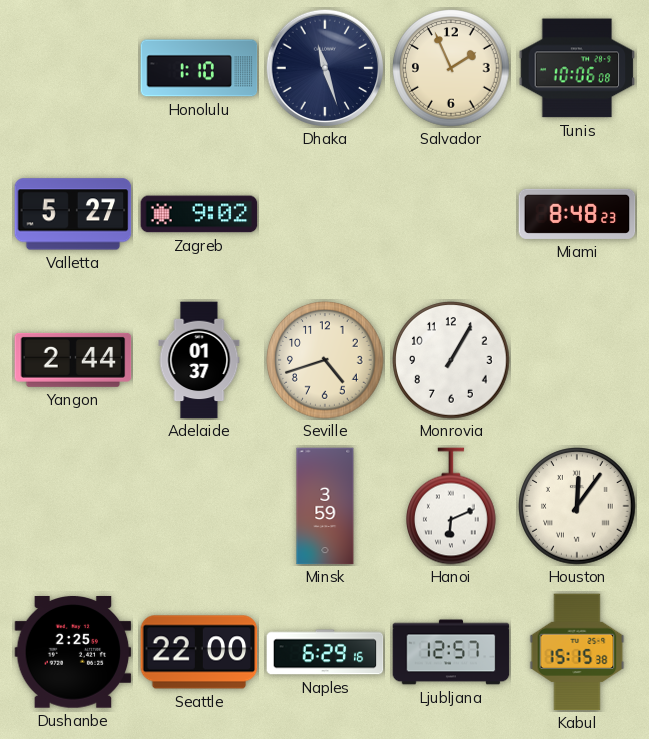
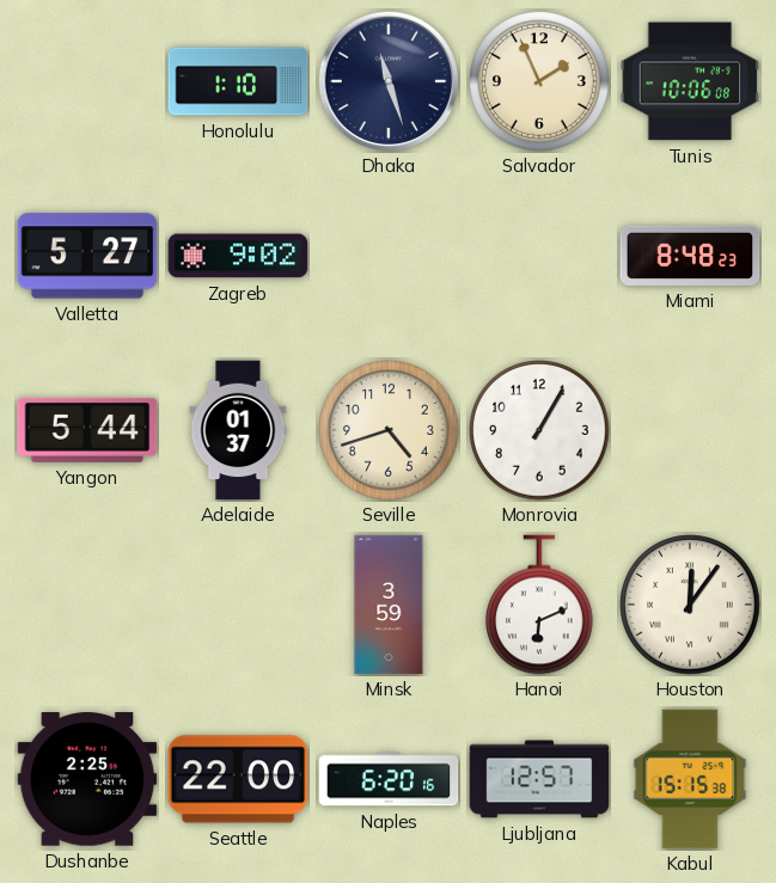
Yangon: 2:44 -> 5:44
Naples: 6:29 -> 6:20
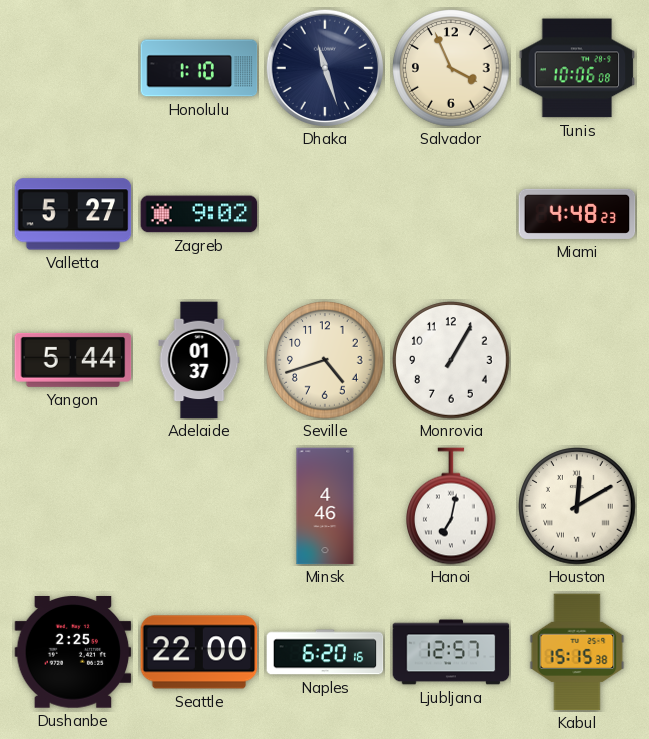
Salvador: 1:56 -> 3:56
Miami: 8:48 -> 4:48
Minsk: 3:59 -> 4:46
Hanoi: 6:11 -> 7:02
Houston: 12:06 -> 12:10
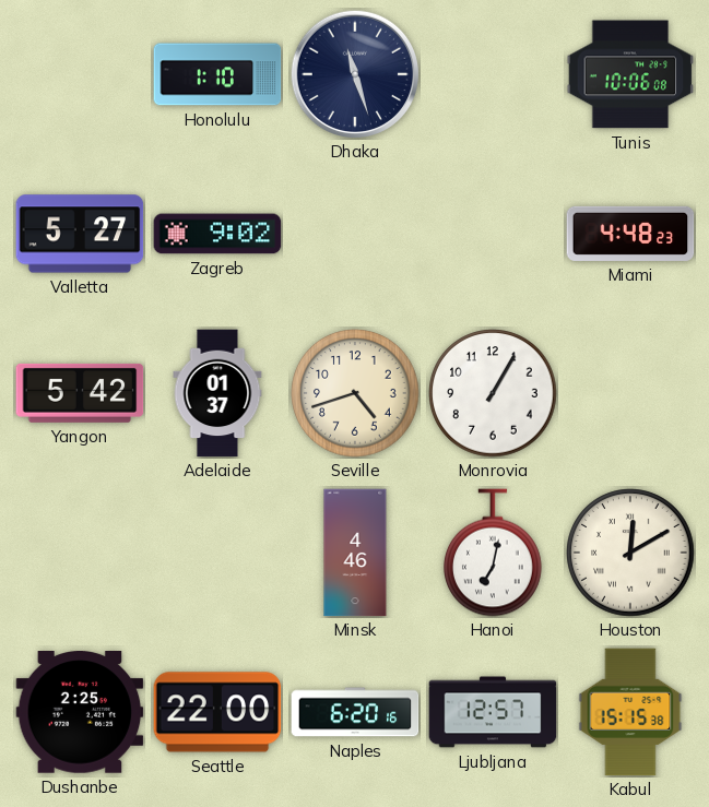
Salvador: 3:56 -> none
Yangon: 5:44 -> 5:42
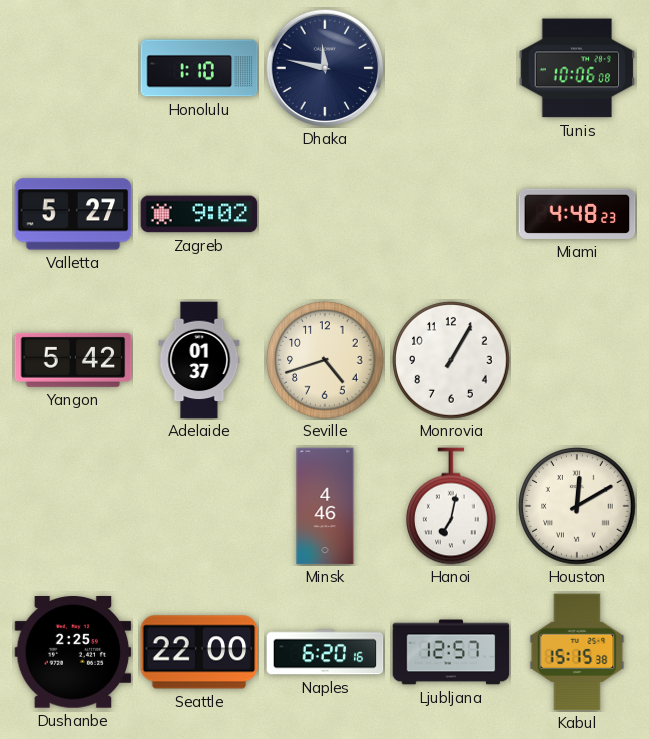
Dhaka: 11:27 -> 11:47
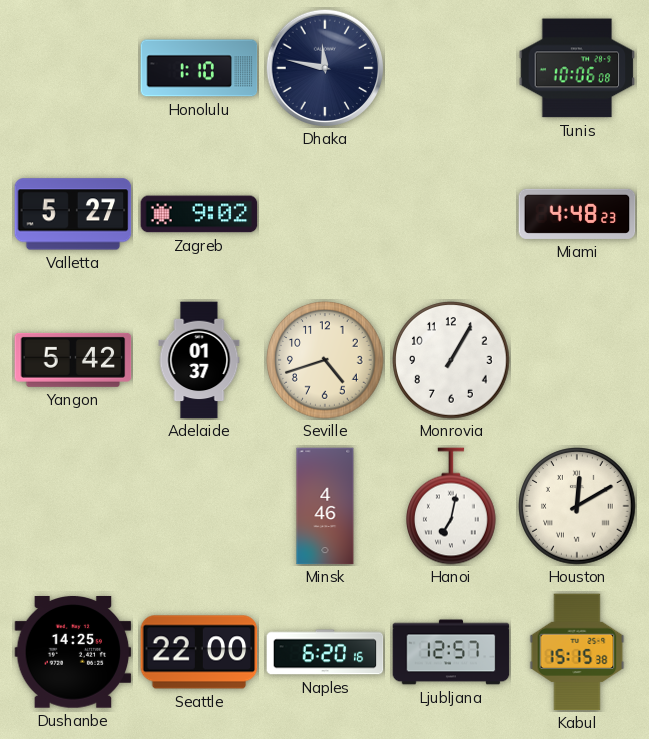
Dushanbe: 2:25 -> 14:25
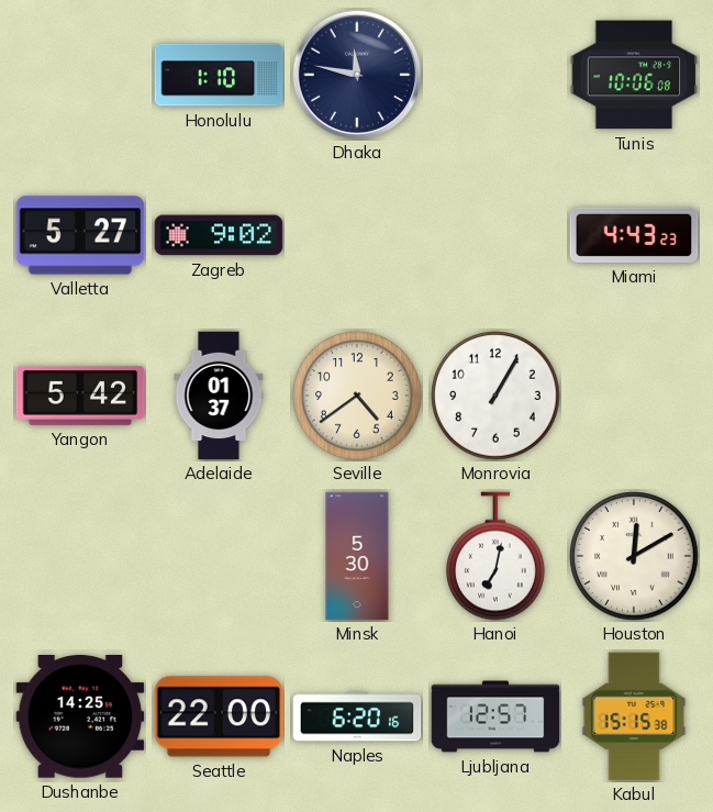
Miami: 4:48 -> 4:43
Seville: 4:42 -> 4:39
Minsk: 4:46 -> 5:30
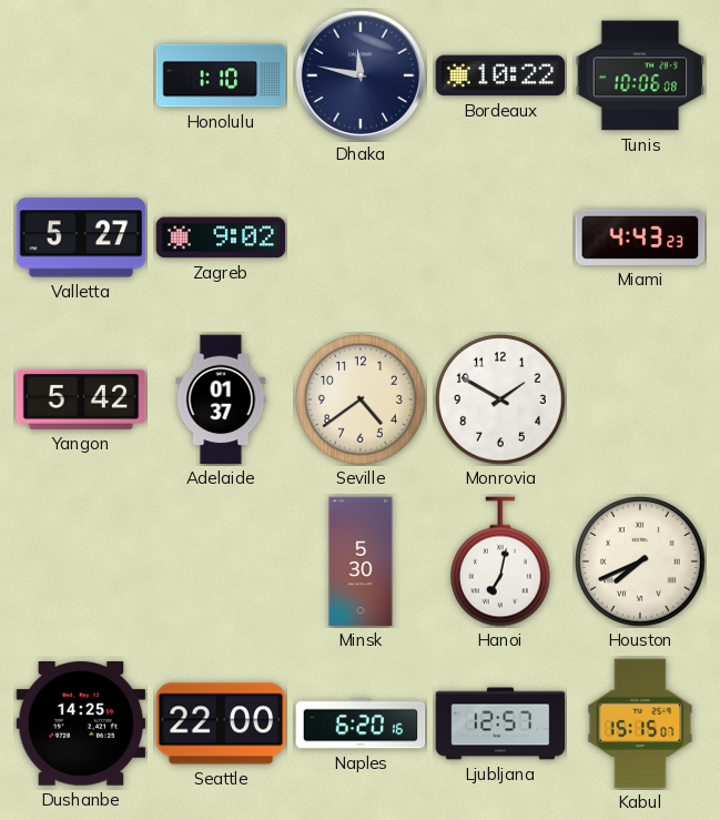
Bordeaux: none -> 10:22
Monrovia: 1:05 -> 1:50
Houston: 12:10 -> 7:41
Kabul: 15:15:38 -> 15:15:07
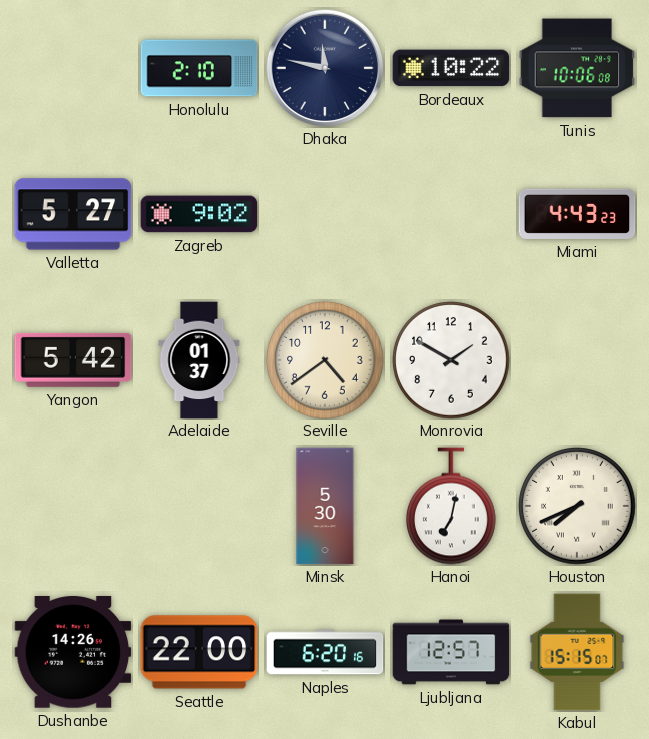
Honolulu: 1:10 -> 2:10
Dushanbe: 14:25 -> 14:26
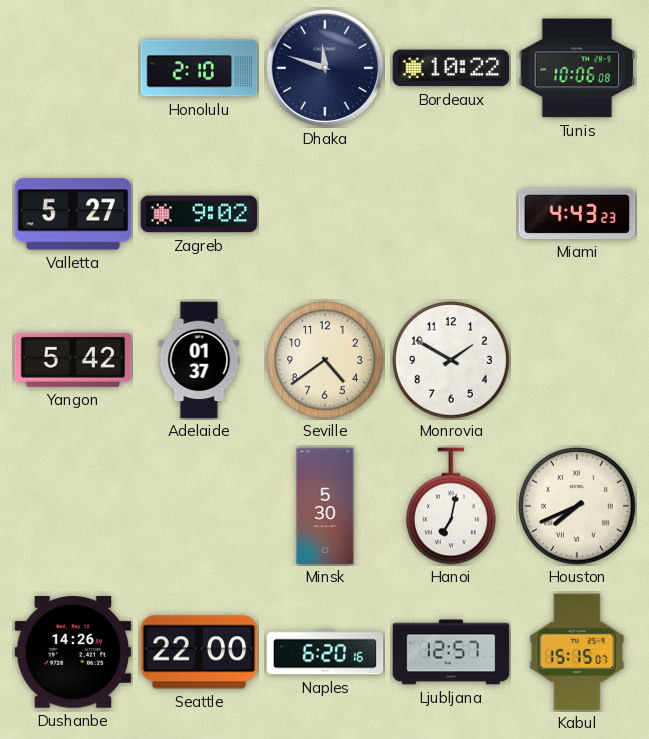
Dhaka: 11:47 -> 11:48
